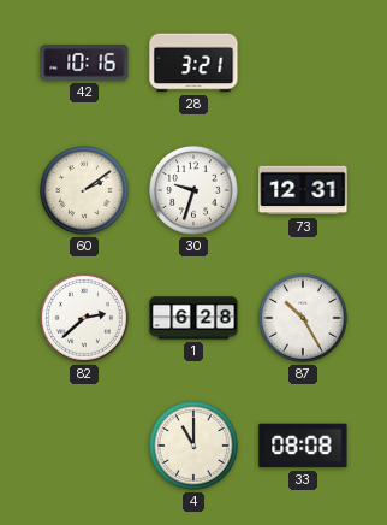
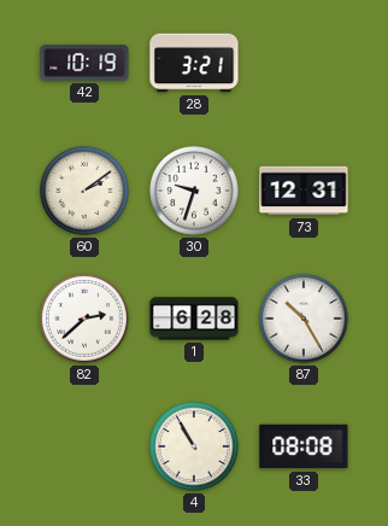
42: 10:16 -> 10:19
4: 11:00 -> 10:55
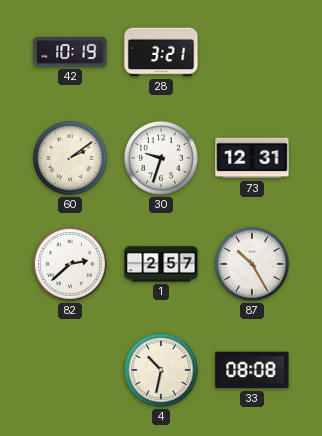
1: 6:28 -> 2:57
4: 10:55 -> 10:32
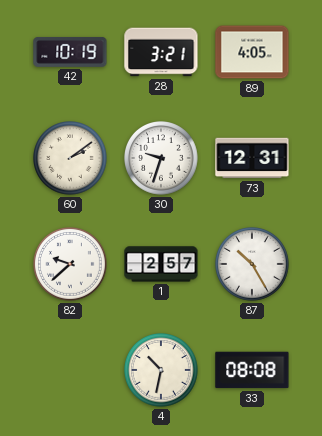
89: none -> 4:05
82: 2:38 -> 9:38
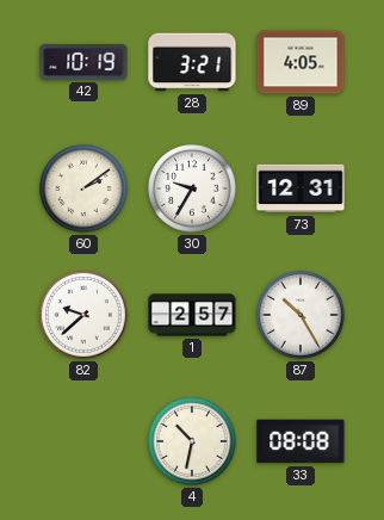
30: 9:33 -> 9:35
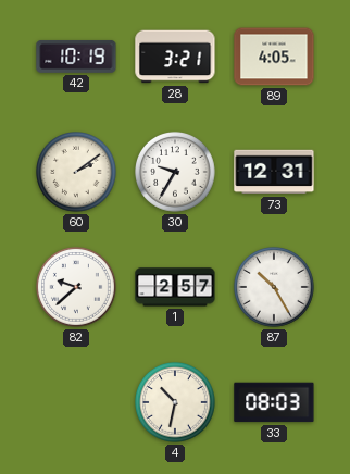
33: 08:08 -> 08:03
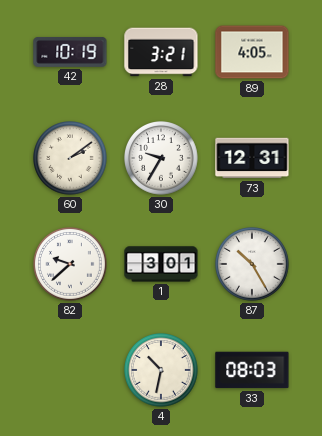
1: 2:57 -> 3:01
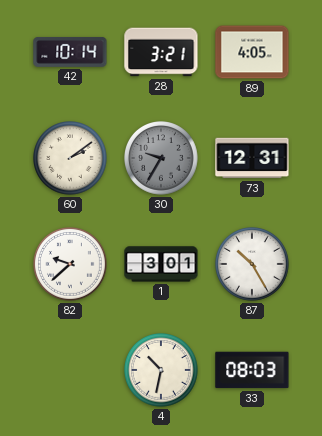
42: 10:19 -> 10:14
30 dial: white -> grey
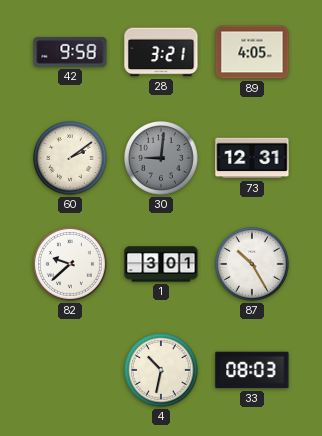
42: 10:14 -> 9:58
30: 9:35 -> 9:01
